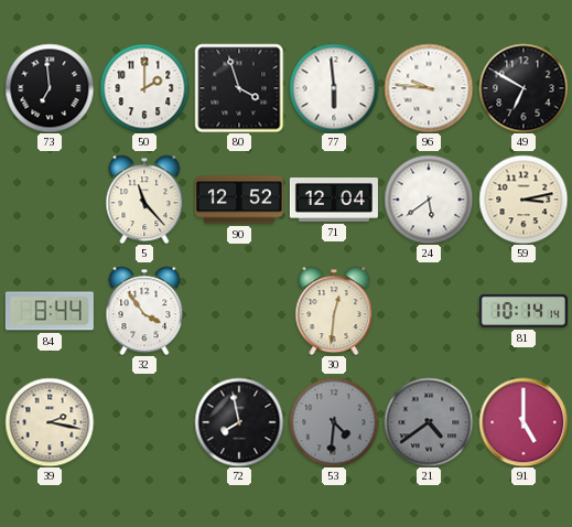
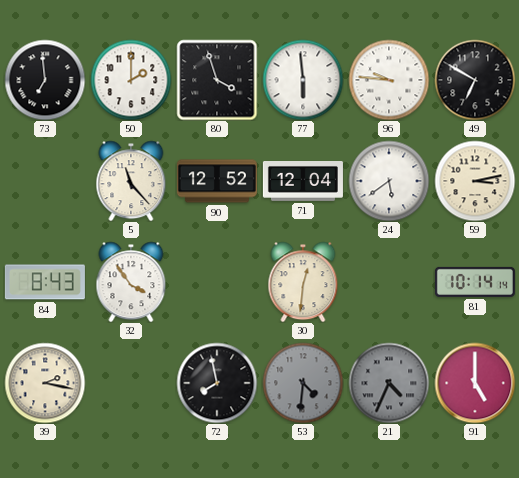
84: 8:44 -> 8:43
21: 4:39 -> 4:34
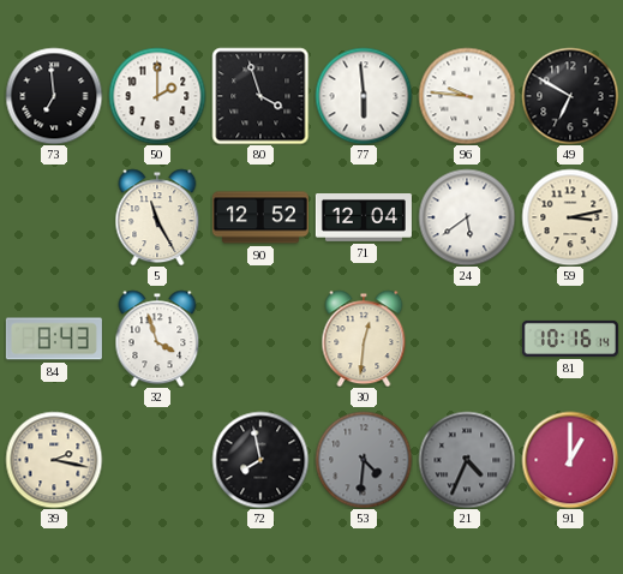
5: 11:23 -> 11:25
32: 3:54 -> 3:57
81: 10:14 -> 10:16
91: 5:00 -> 1:00
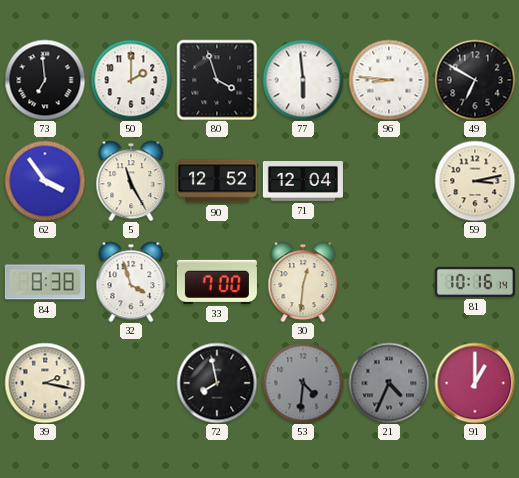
96: 9:46 -> 8:46
62: none -> 3:54
24: 5:39 -> none
84: 8:43 -> 8:38
33: none -> 7:00
